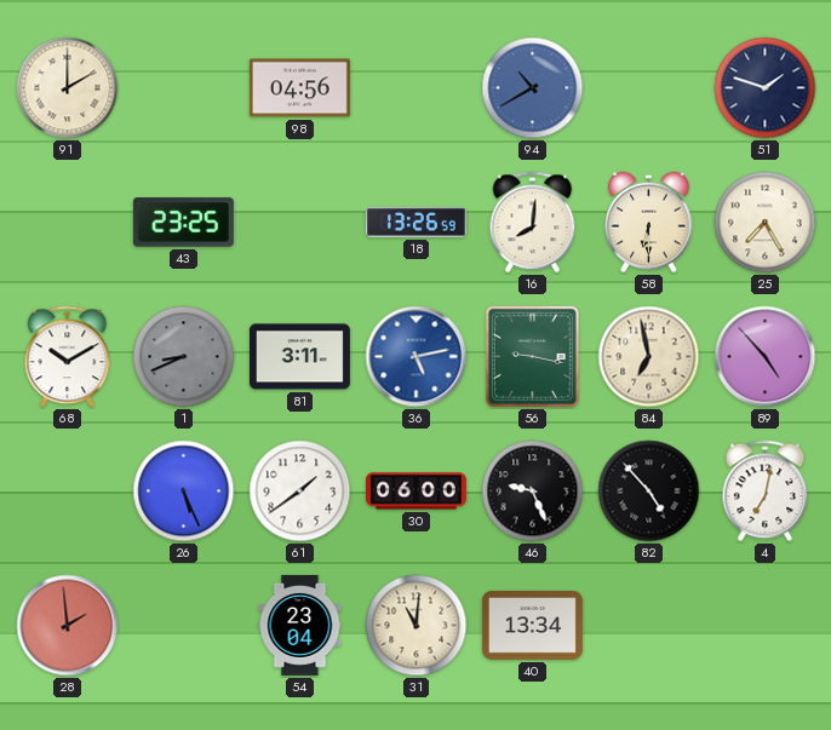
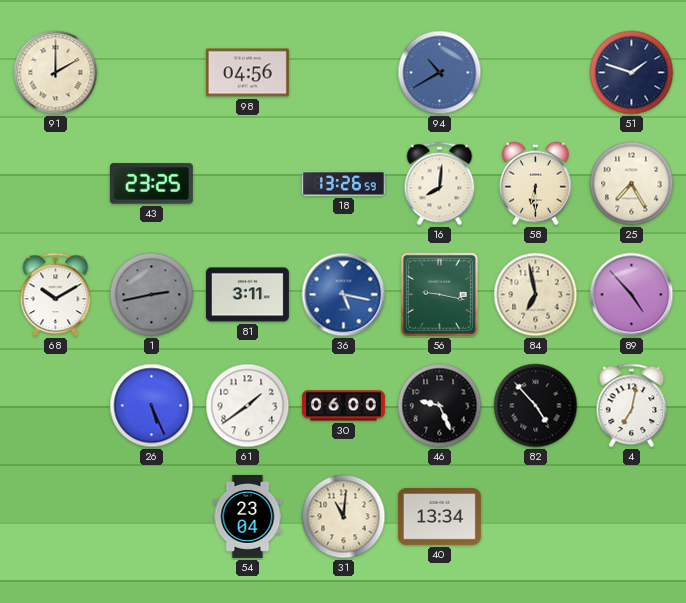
1: 8:41 -> 2:43
36: 5:13 -> 5:17
28: 1:59 -> none
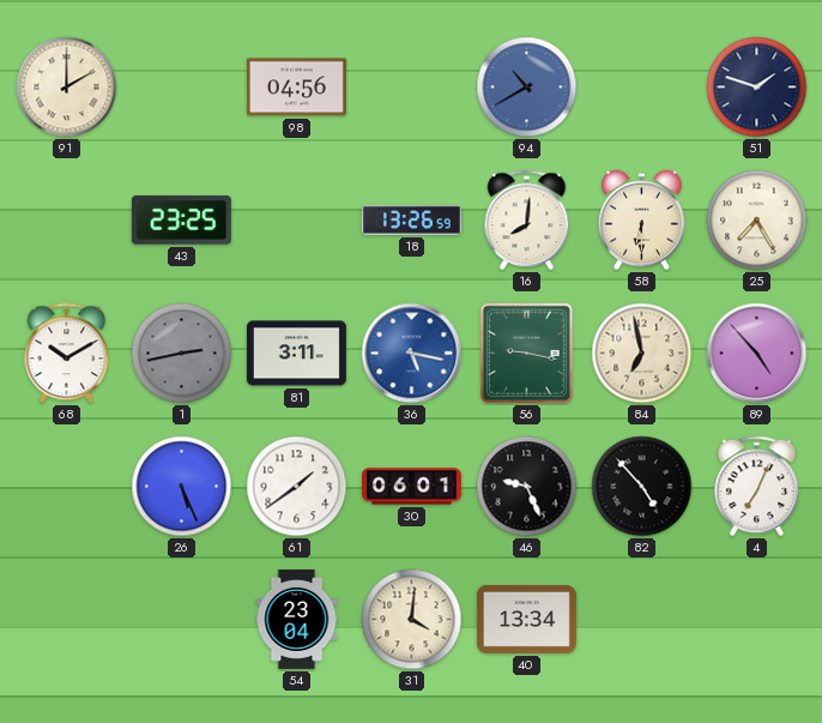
30: 06:00 -> 06:01
4: 7:02 -> 7:04
31: 11:01 -> 4:01
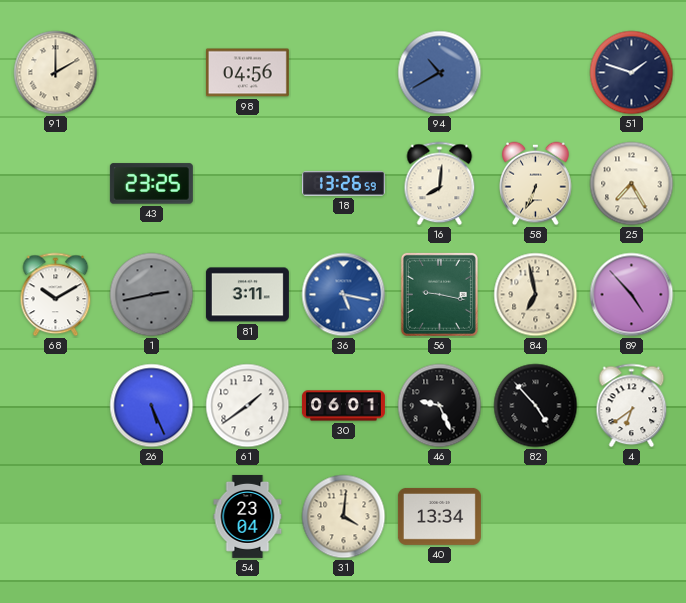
58: 6:30 -> 6:34
4: 7:04 -> 6:39
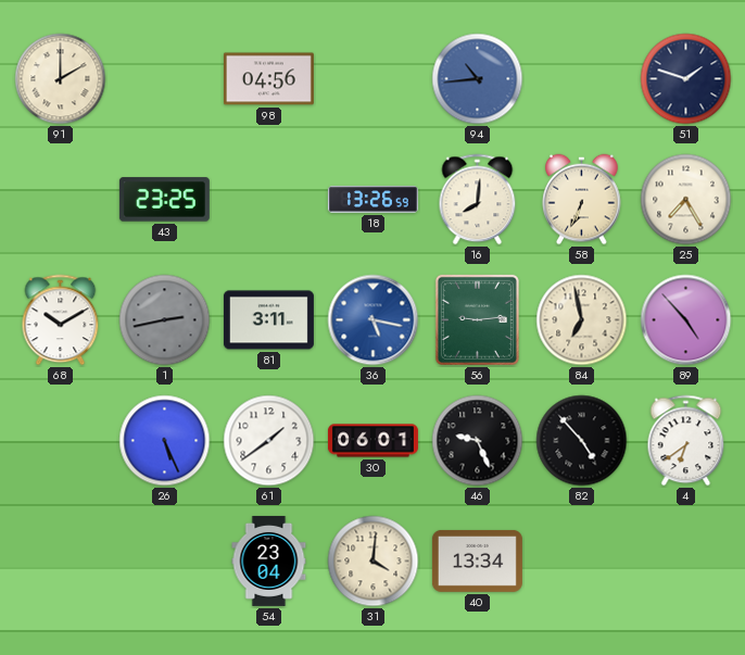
94: 10:40 -> 10:44
56: 9:17 -> 9:14
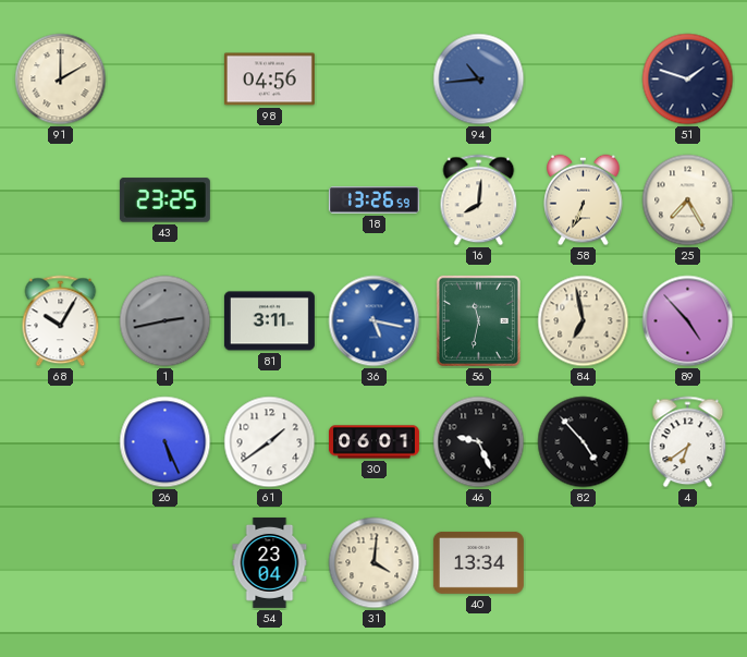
68: 10:10 -> 10:05
56: 9:14 -> 11:32
